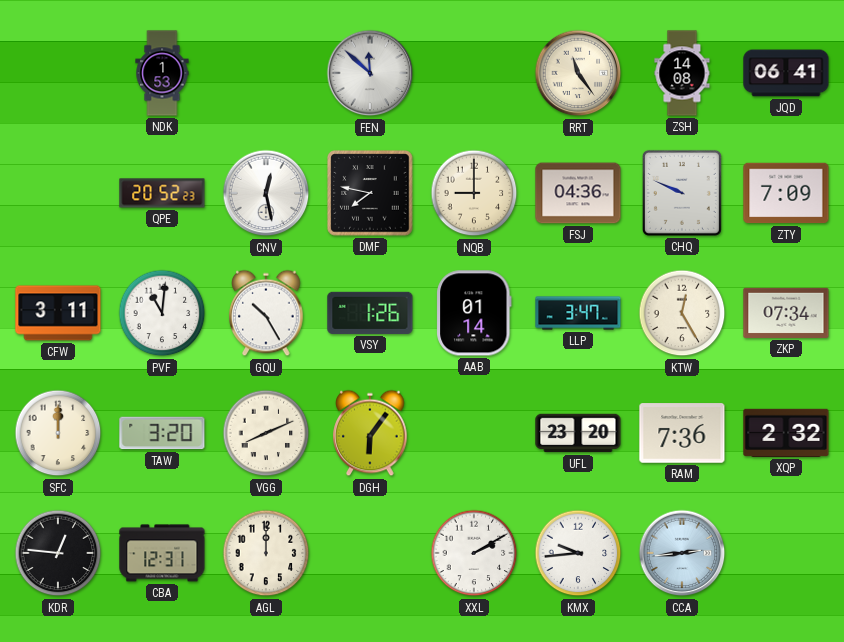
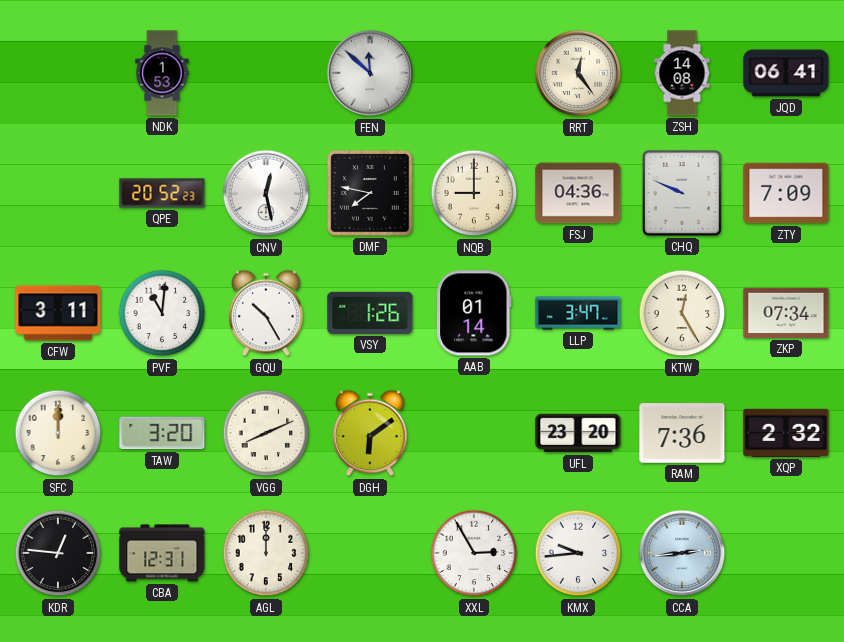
RRT: 11:24 -> 12:24
DGH: 6:06 -> 6:09
XXL: 2:10 -> 2:55
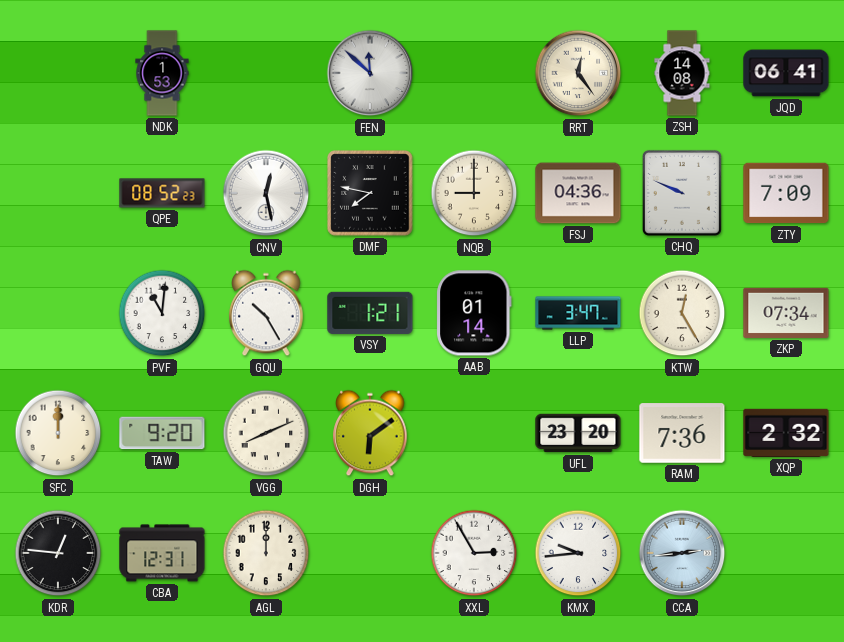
QPE: 20:52 -> 08:52
CFW: 3:11 -> none
VSY: 1:26 -> 1:21
TAW: 3:20 -> 9:20
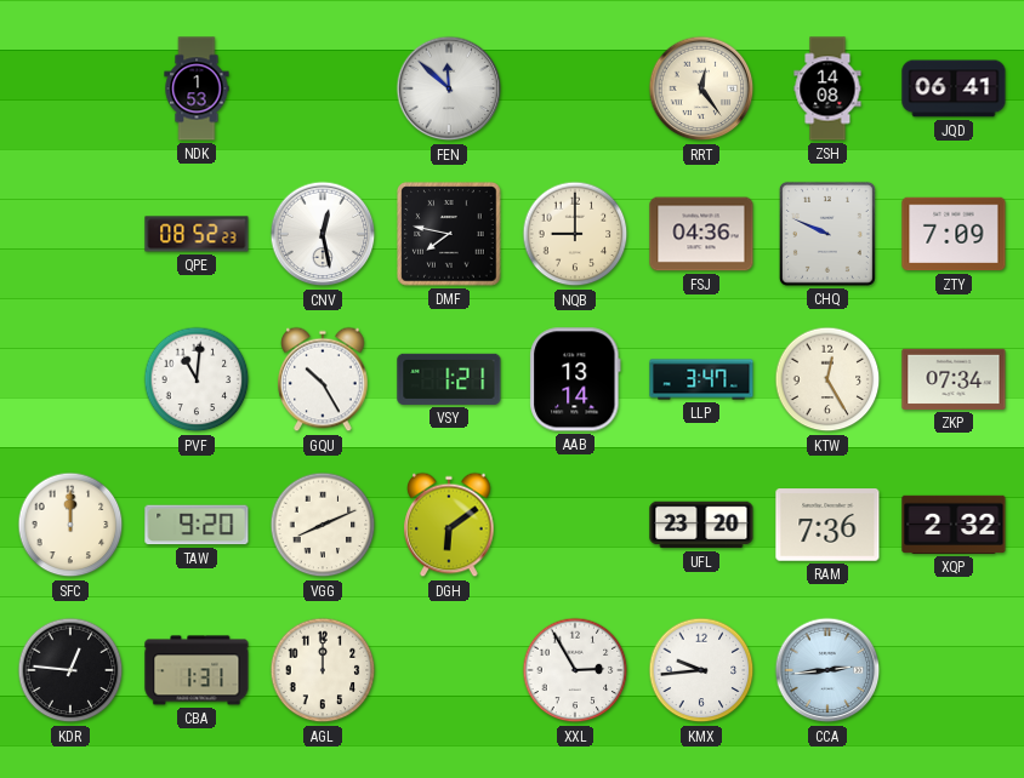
AAB: 01:14 -> 13:14
CBA: 12:31 -> 1:31
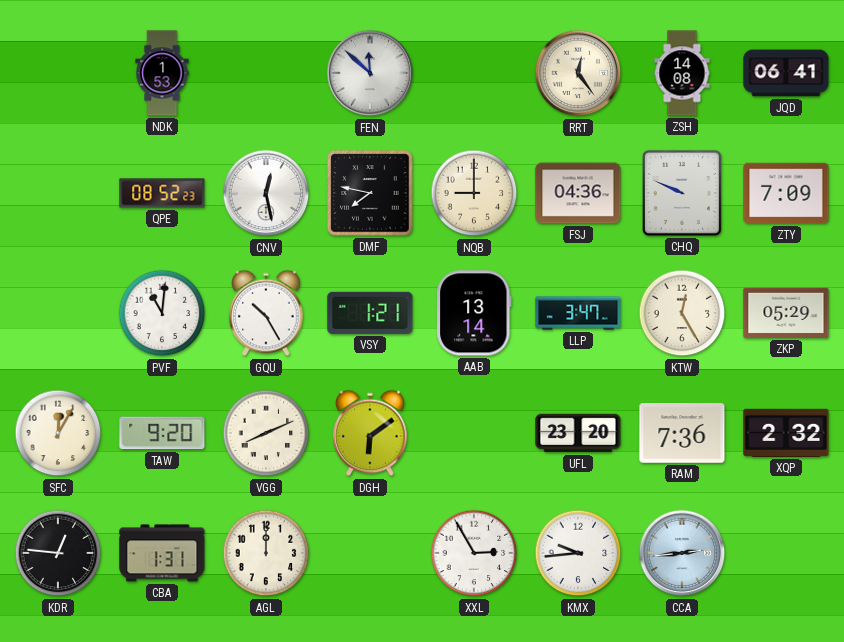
ZKP: 07:34 -> 05:29
SFC: 12:00 -> 12:05
